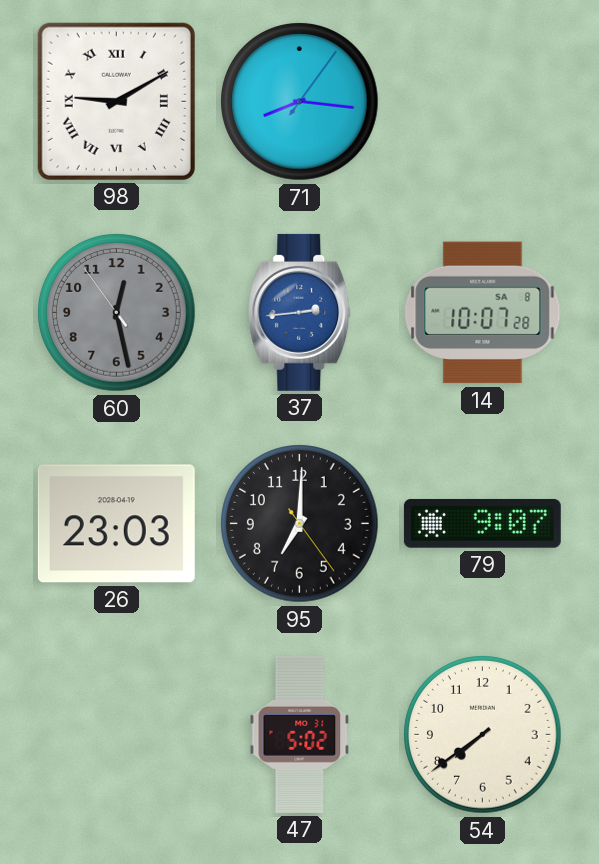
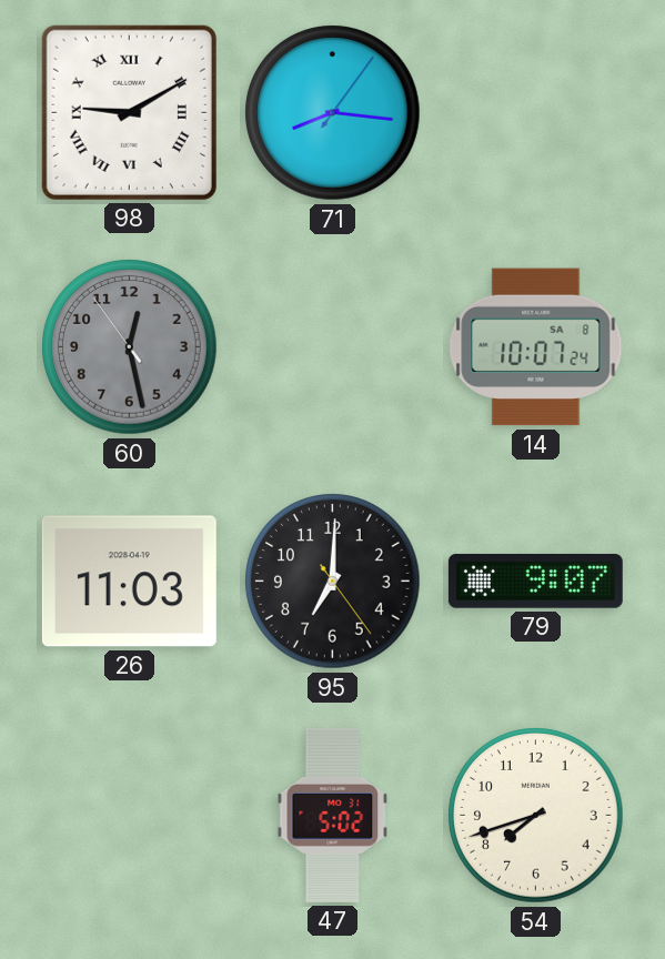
37: 2:44 -> none
14: 10:07:28 -> 10:07:24
26: 23:03 -> 11:03
54: 7:39 -> 7:42
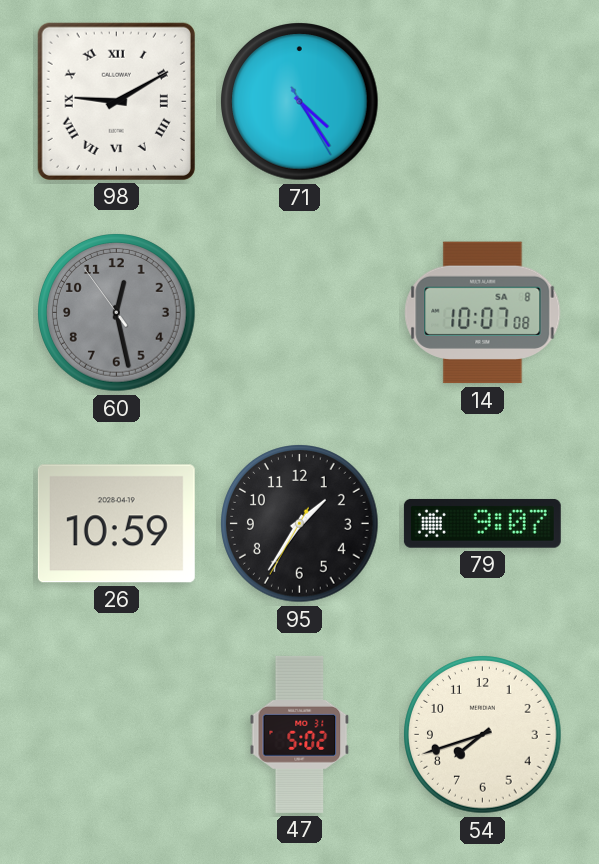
71: 8:16 -> 4:24
14: 10:07:24 -> 10:07:08
26: 11:03 -> 10:59
95: 7:00 -> 1:35
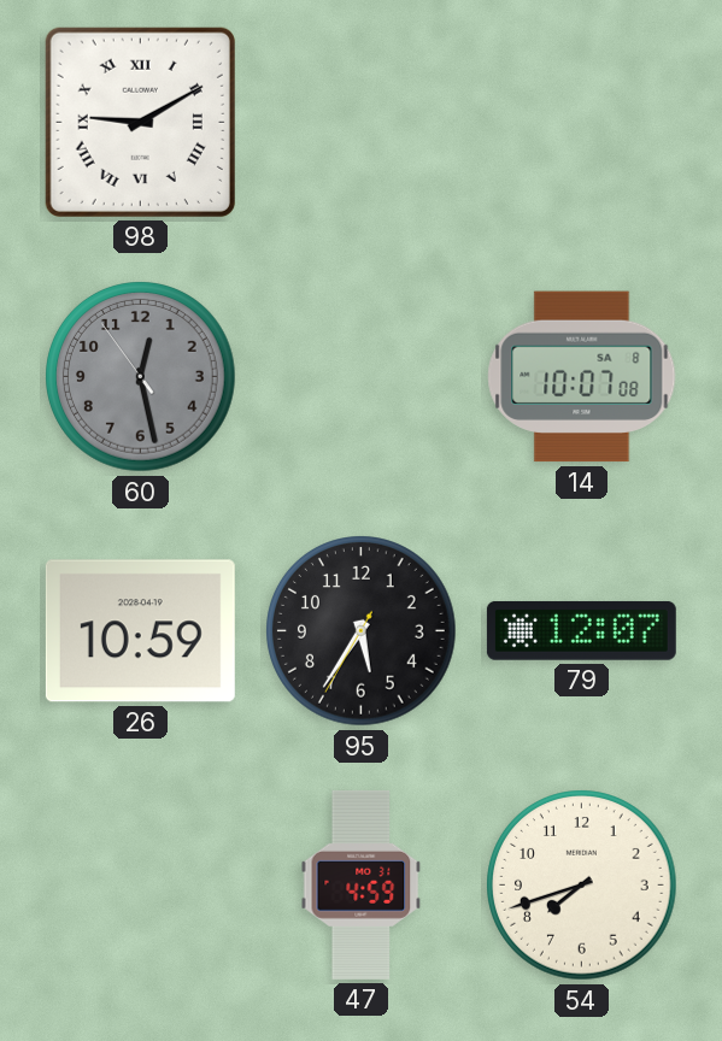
71: 4:24 -> none
95: 1:35 -> 5:35
79: 9:07 -> 12:07
47: 5:02 -> 4:59
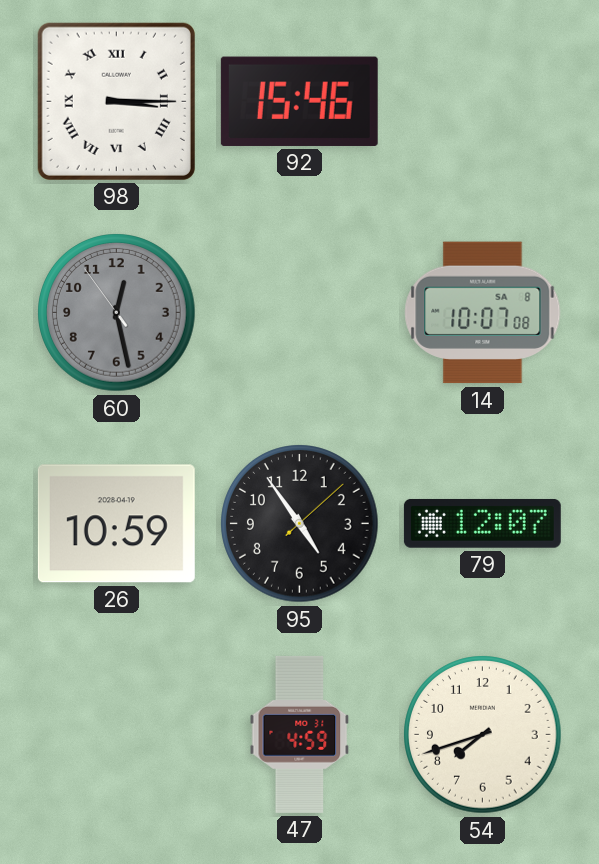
98: 9:10 -> 3:15
92: none -> 15:46
95: 5:35 -> 4:54
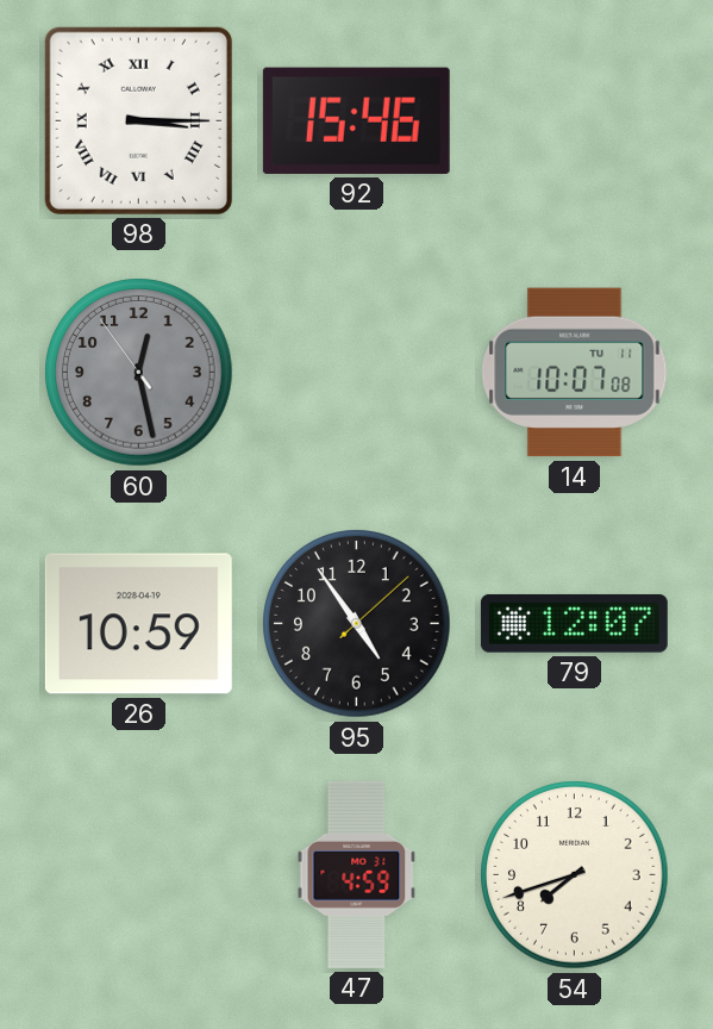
14 date: SA 8 -> TU 11
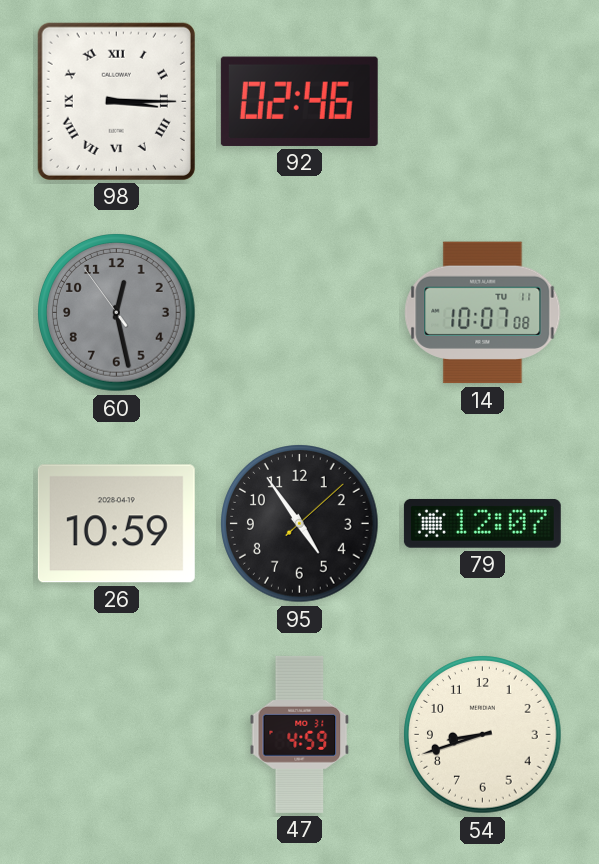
92: 15:46 -> 02:46
54: 7:42 -> 8:42
